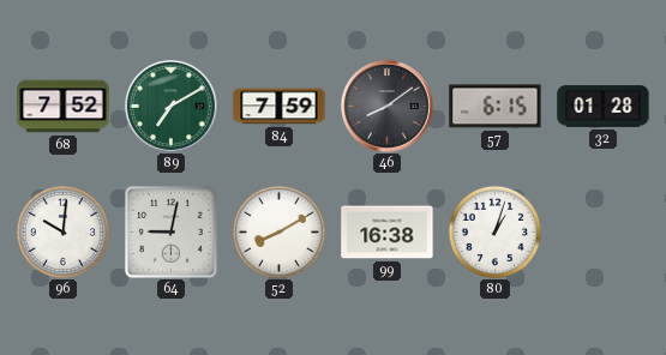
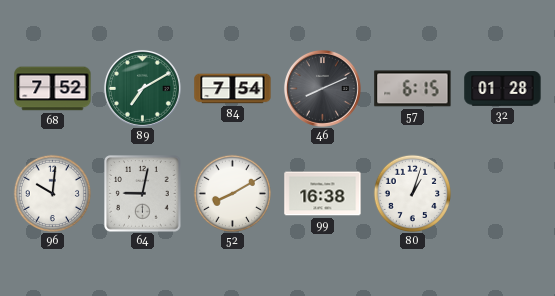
84: 7:59 -> 7:54
46: 8:09 -> 8:11
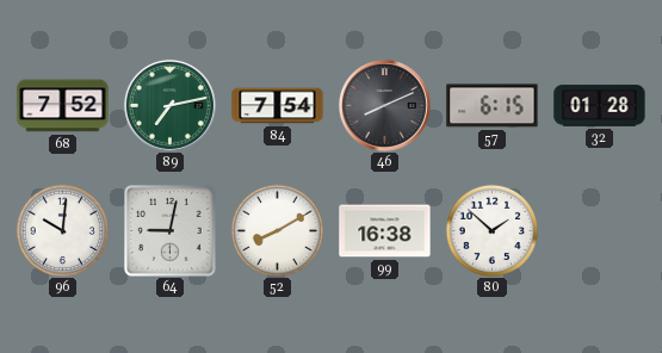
89: 7:10 -> 7:13
80: 1:03 -> 1:52
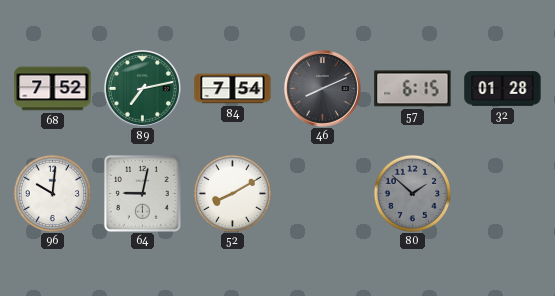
99: 16:38 -> none
80 dial: white -> grey
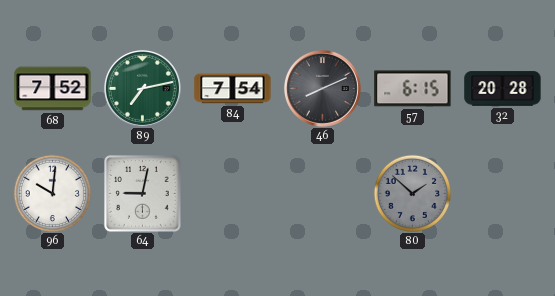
32: 01:28 -> 20:28
52: 8:10 -> none
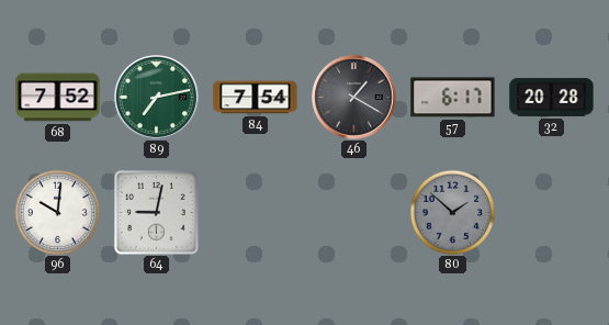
46: 8:11 -> 1:20
57: 6:15 -> 6:17
